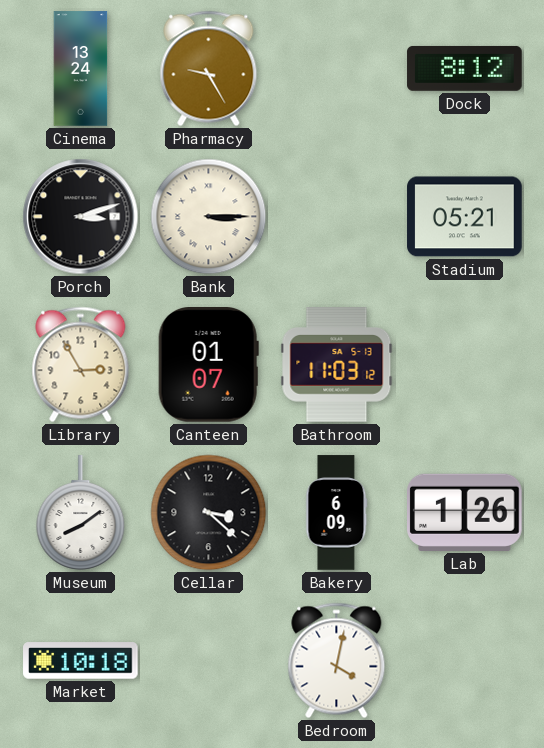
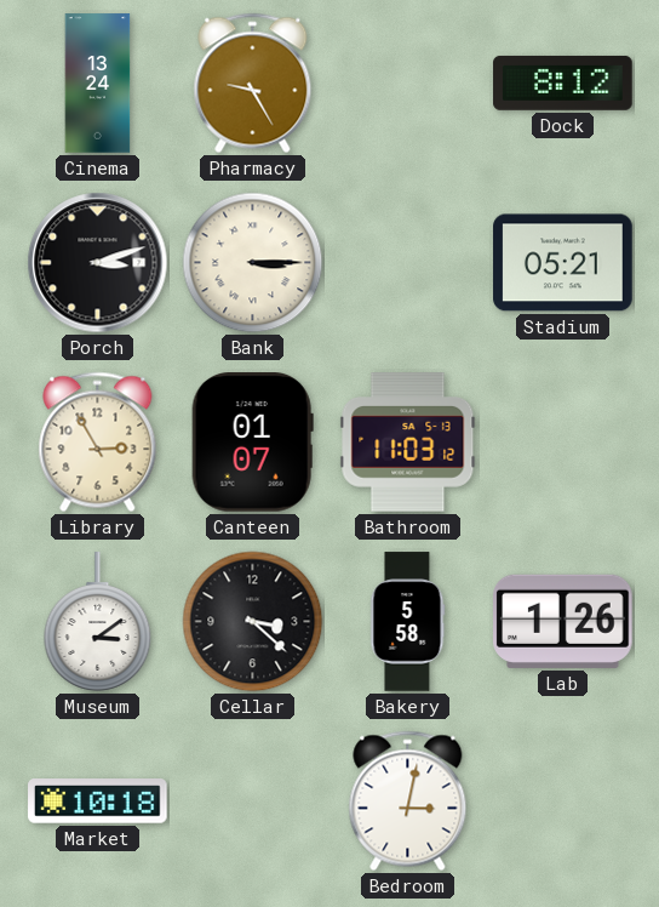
Museum: 8:09 -> 3:09
Bakery: 6:09 -> 5:58
Bedroom: 4:02 -> 3:02
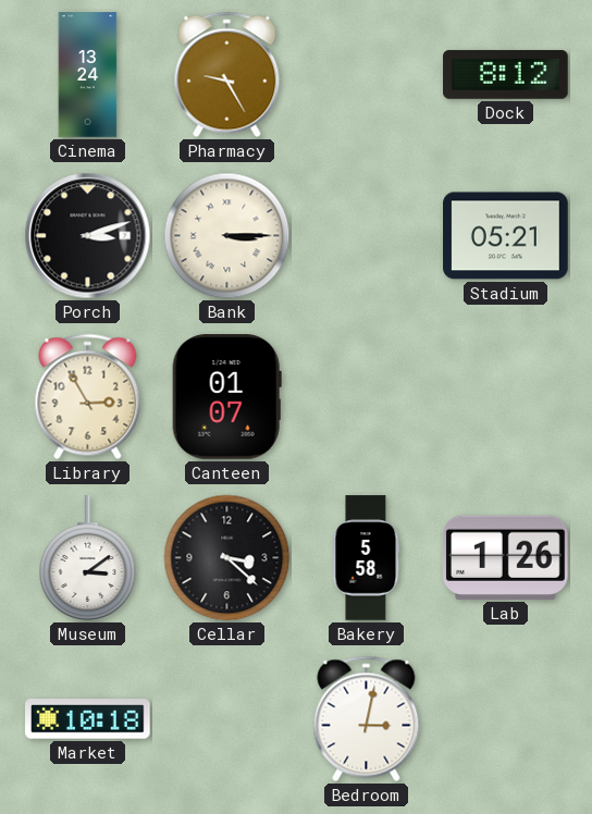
Bathroom: 11:03 -> none
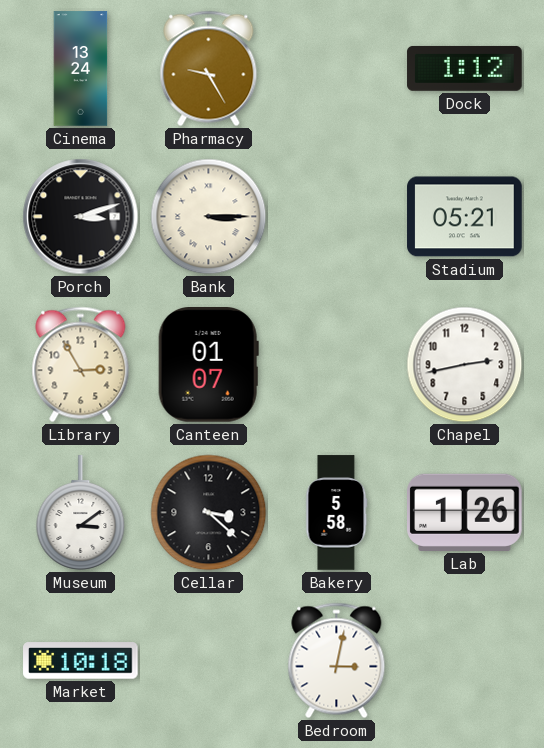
Dock: 8:12 -> 1:12
Chapel: none -> 2:43
